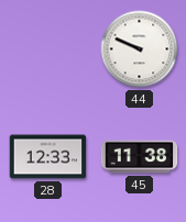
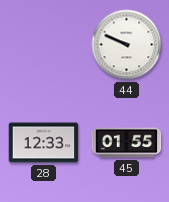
45: 11:38 -> 01:55
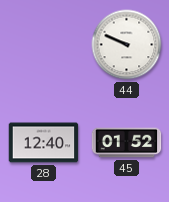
28: 12:33 -> 12:40
45: 01:55 -> 01:52
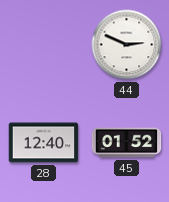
44: 9:49 -> 2:49
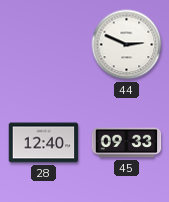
45: 01:52 -> 09:33
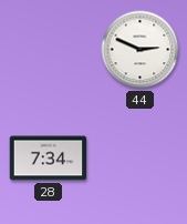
28: 12:40 -> 7:34
45: 09:33 -> none
